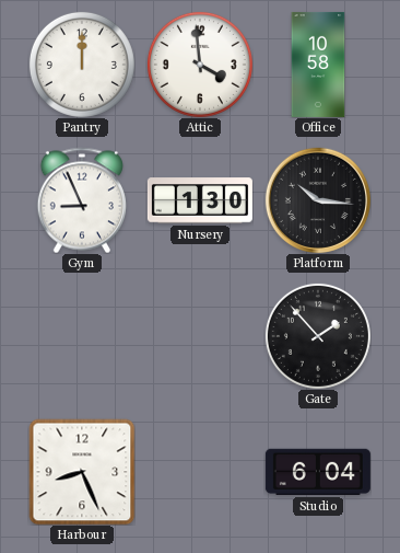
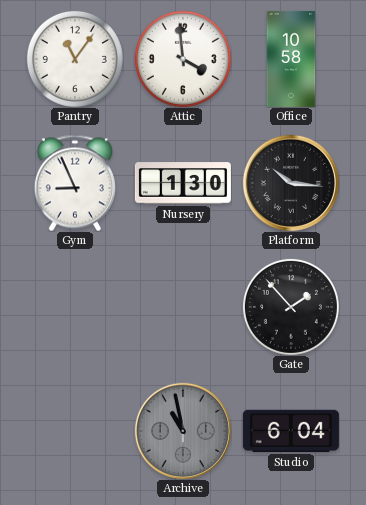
Pantry: 12:00 -> 11:06
Harbour: 8:26 -> none
Archive: none -> 10:58
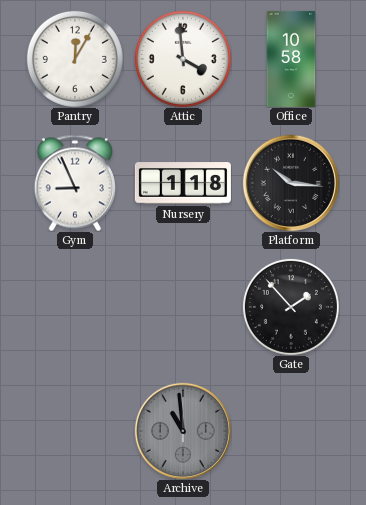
Pantry: 11:06 -> 12:05
Nursery: 1:30 -> 1:18
Archive: 10:58 -> 10:59
Studio: 6:04 -> none
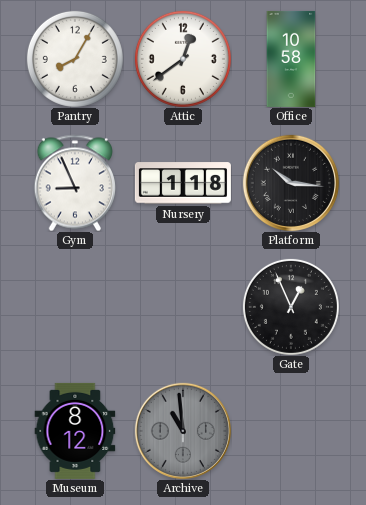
Pantry: 12:05 -> 8:05
Attic: 3:59 -> 12:39
Gate: 1:53 -> 12:56
Museum: none -> 8:12
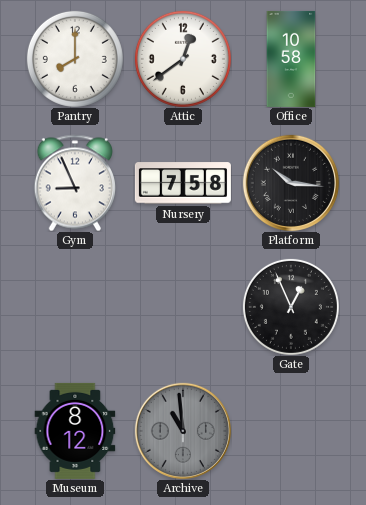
Pantry: 8:05 -> 8:00
Nursery: 1:18 -> 7:58
